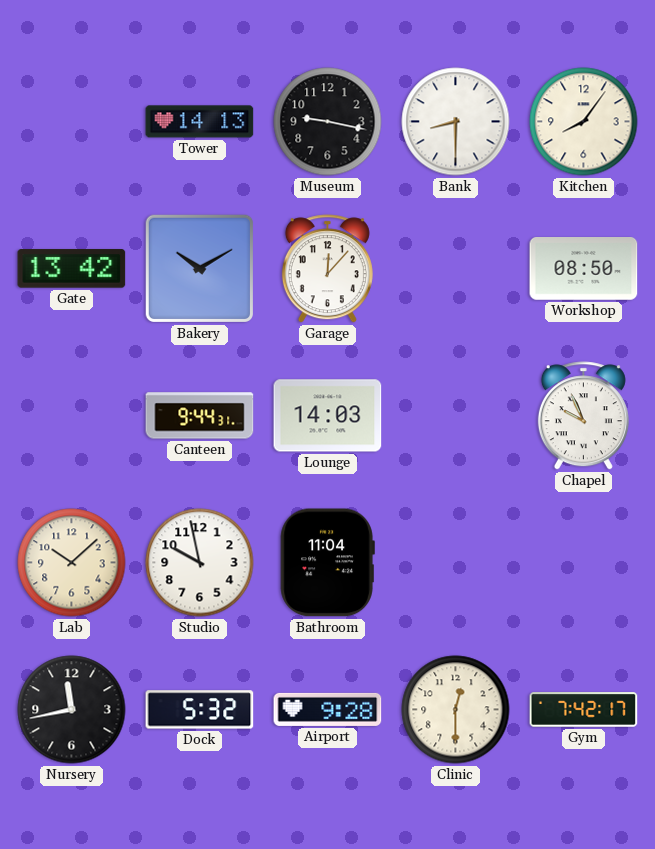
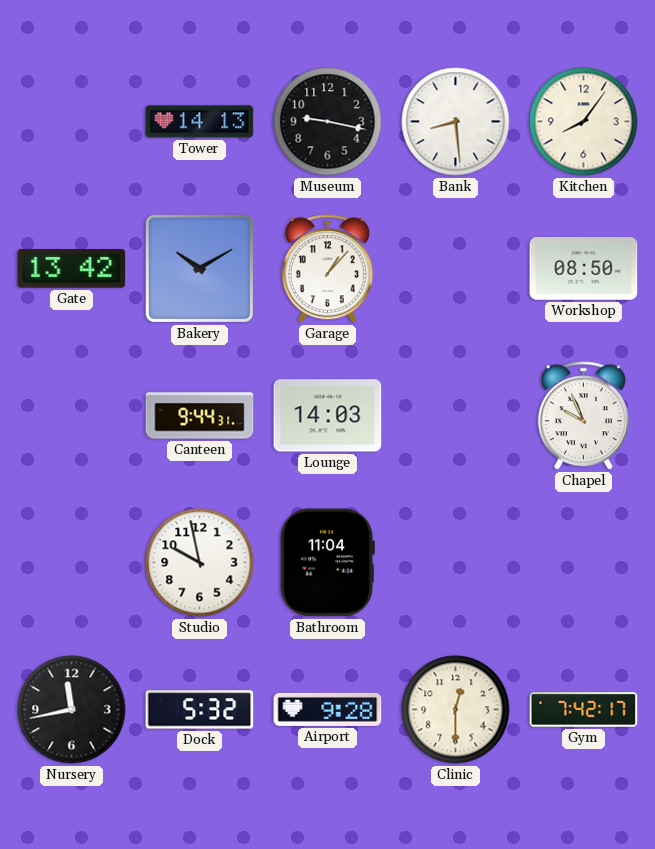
Bank: 8:30 -> 8:29
Garage: 12:07 -> 1:07
Lab: 10:08 -> none
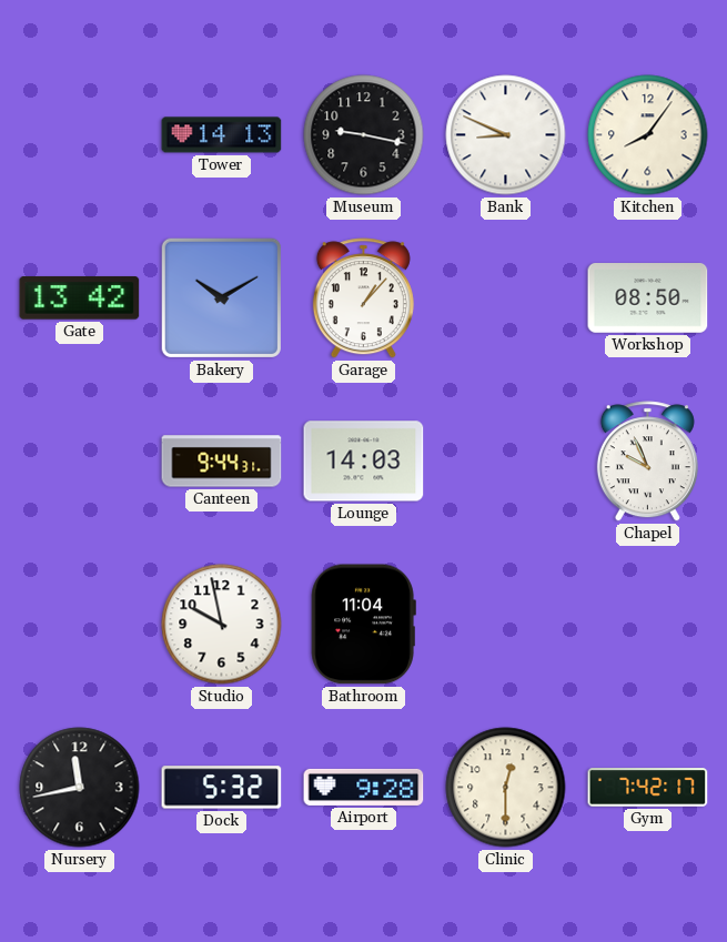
Bank: 8:29 -> 8:49
